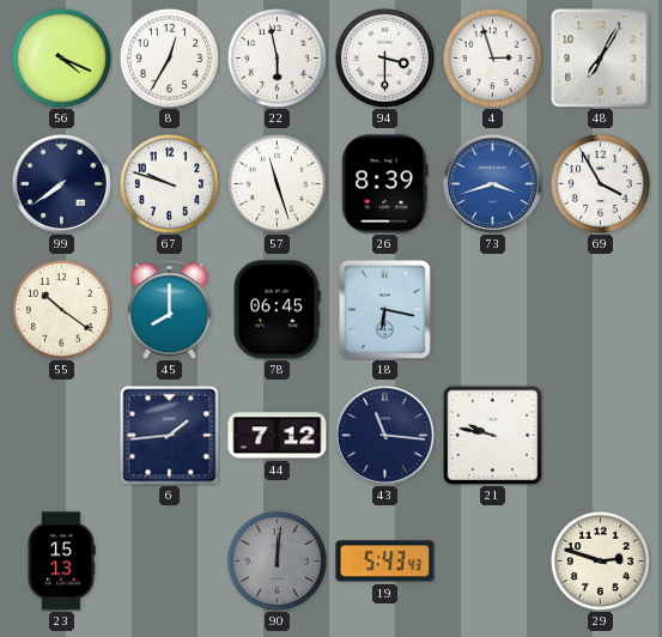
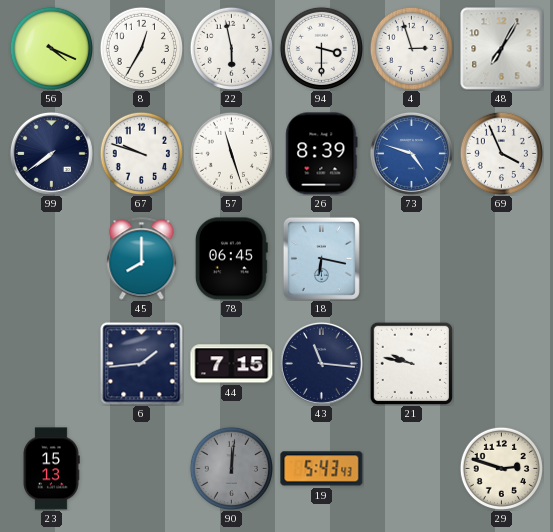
73: 3:42 -> 4:48
69: 3:55 -> 3:56
55: 10:21 -> none
44: 7:12 -> 7:15
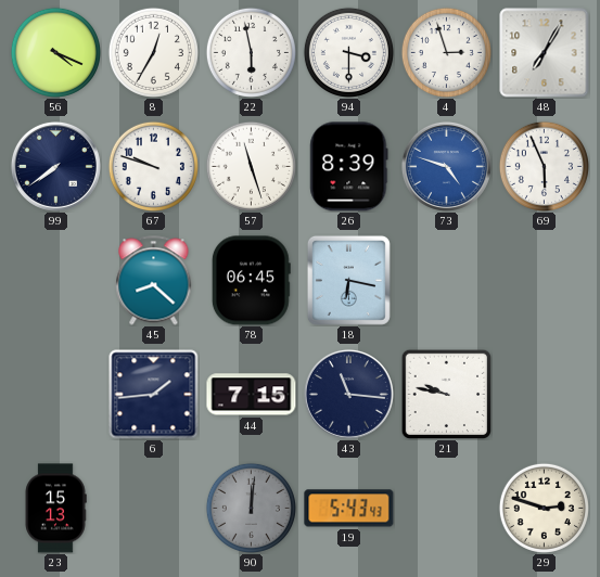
69: 3:56 -> 5:56
45: 8:00 -> 8:22
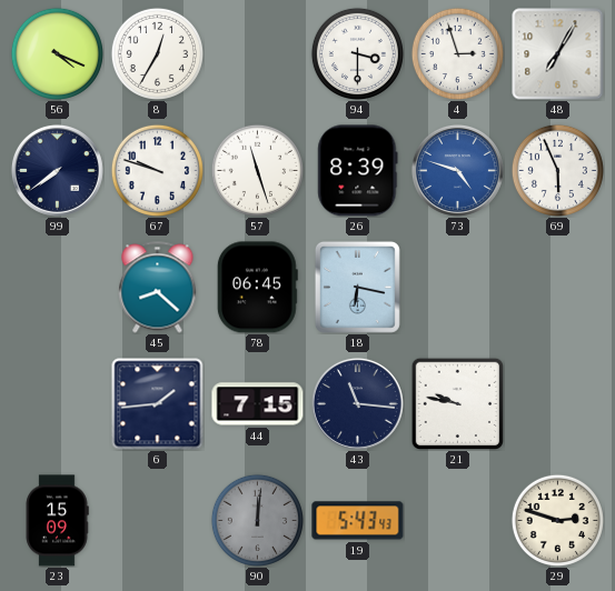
22: 5:58 -> none
23: 15:13 -> 15:09
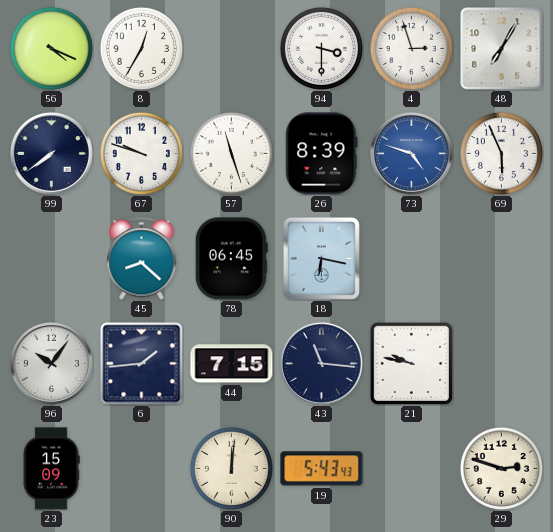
96: none -> 10:06
90 dial: grey -> cream
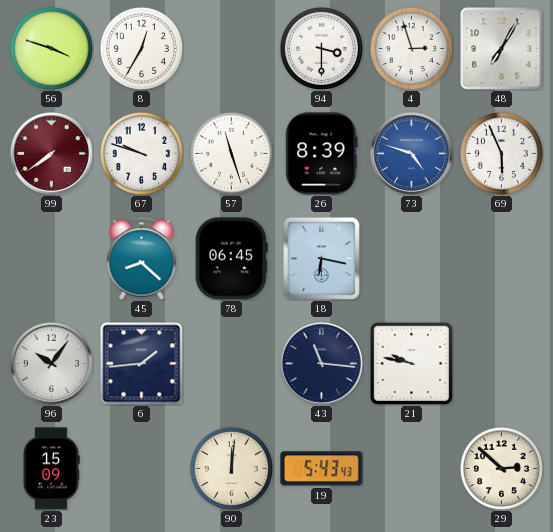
56: 4:19 -> 3:48
99 dial: navy -> burgundy
44: 7:15 -> none
29: 2:48 -> 2:52
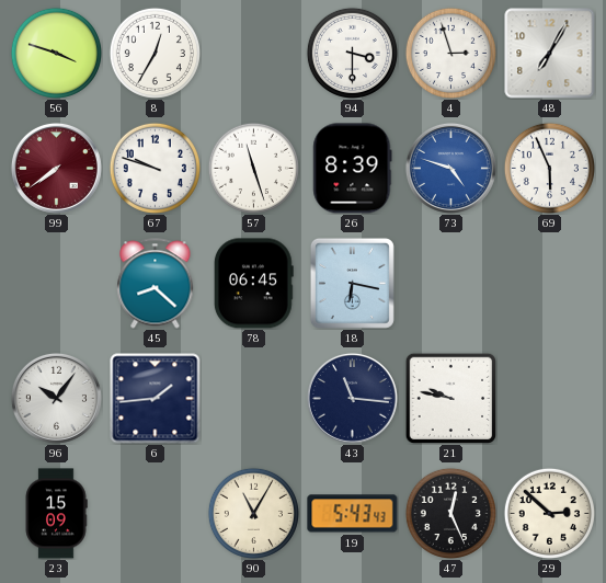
90: 12:01 -> 11:05
47: none -> 12:26
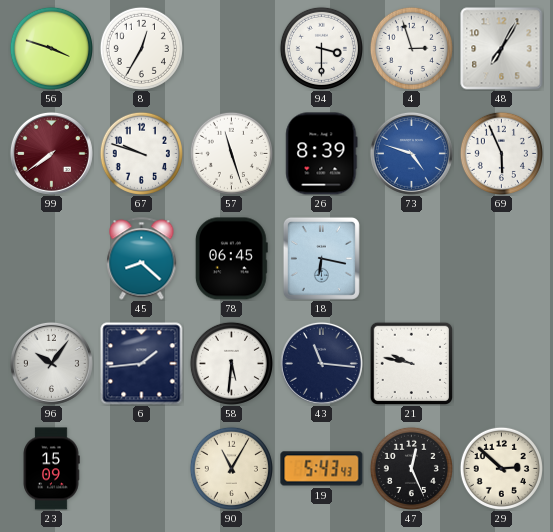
58: none -> 5:31
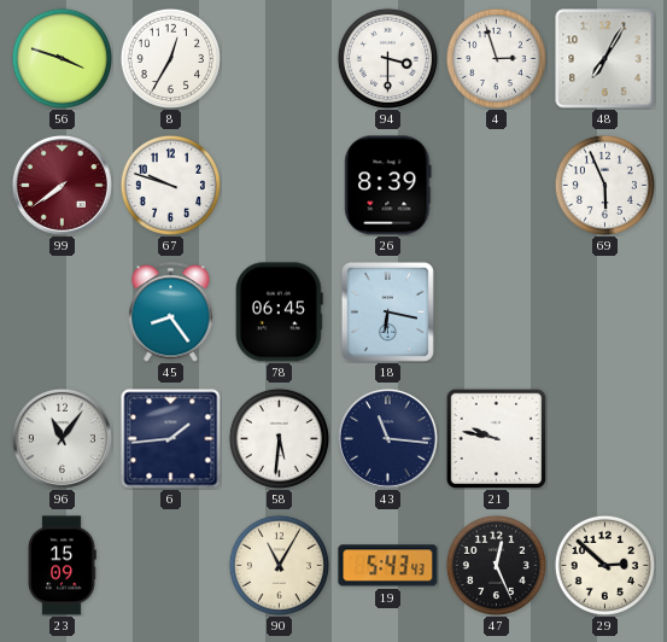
57: 11:27 -> none
73: 4:48 -> none
45: 8:22 -> 8:24
96: 10:06 -> 11:06
